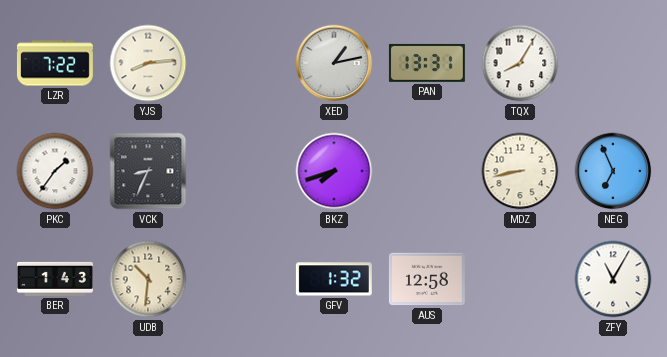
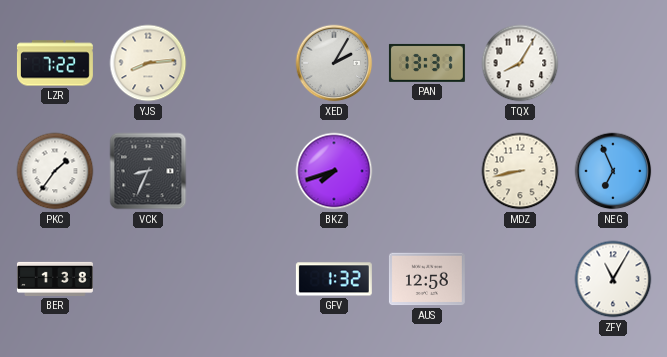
XED: 1:13 -> 2:05
BER: 1:43 -> 1:38
UDB: 10:31 -> none
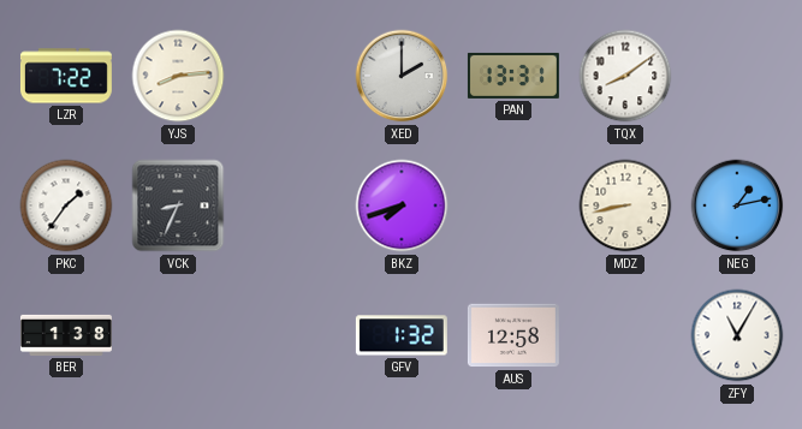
XED: 2:05 -> 2:00
TQX: 8:05 -> 8:09
NEG: 6:56 -> 1:13
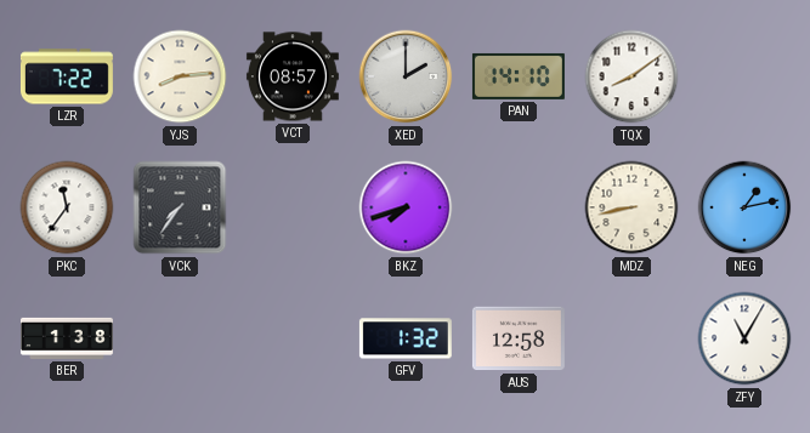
VCT: none -> 08:57
PAN: 13:31 -> 14:10
PKC: 1:36 -> 11:36
VCK: 8:34 -> 7:36
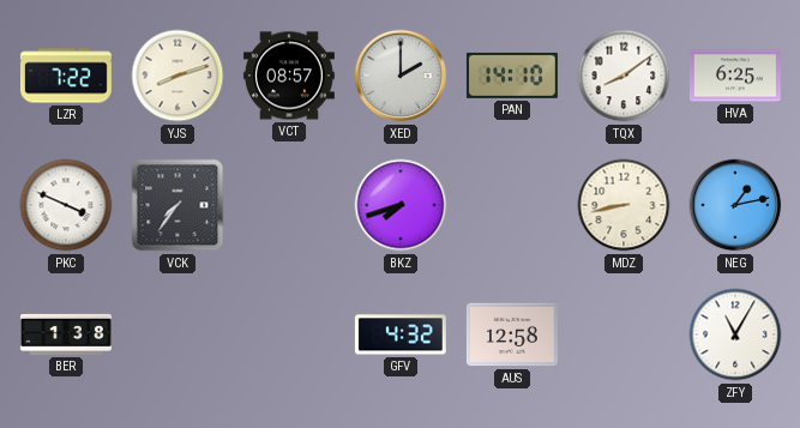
YJS: 8:14 -> 8:12
HVA: none -> 6:25
PKC: 11:36 -> 3:49
GFV: 1:32 -> 4:32
